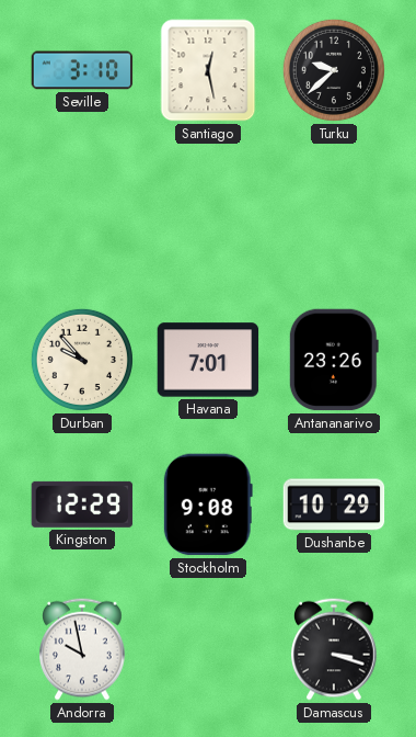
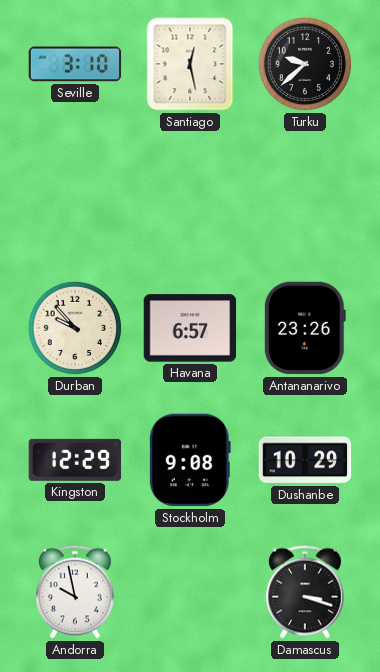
Havana: 7:01 -> 6:57
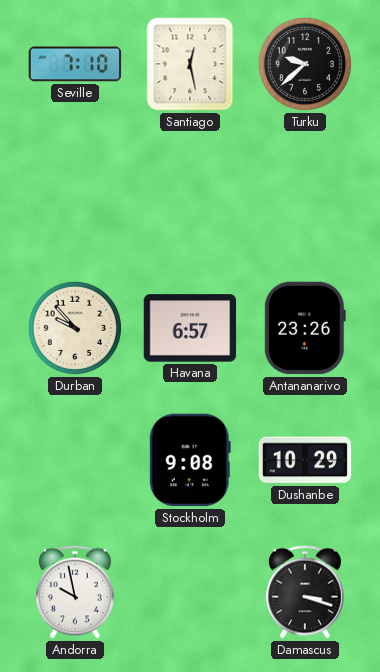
Seville: 3:10 -> 7:10
Kingston: 12:29 -> none
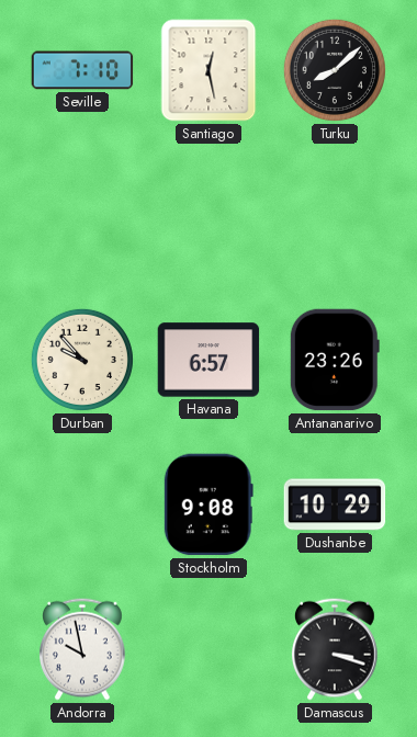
Turku: 9:38 -> 8:08
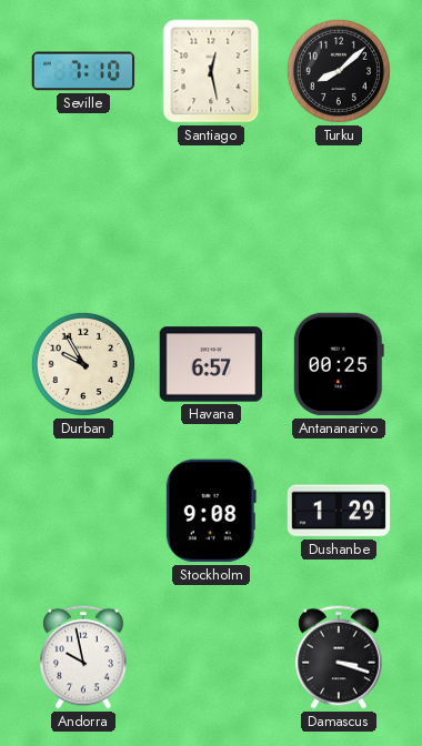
Durban: 9:53 -> 9:55
Antananarivo: 23:26 -> 00:25
Dushanbe: 10:29 -> 1:29
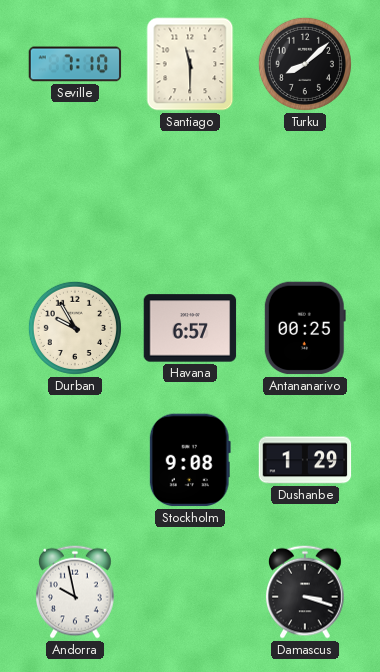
Santiago: 12:28 -> 11:30
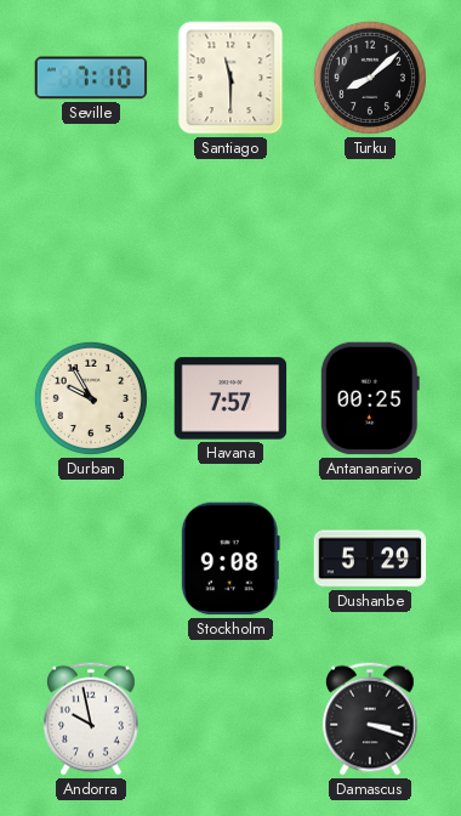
Havana: 6:57 -> 7:57
Dushanbe: 1:29 -> 5:29
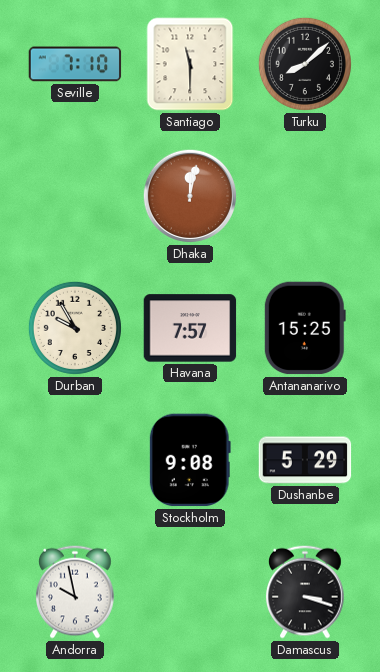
Dhaka: none -> 12:02
Antananarivo: 00:25 -> 15:25
